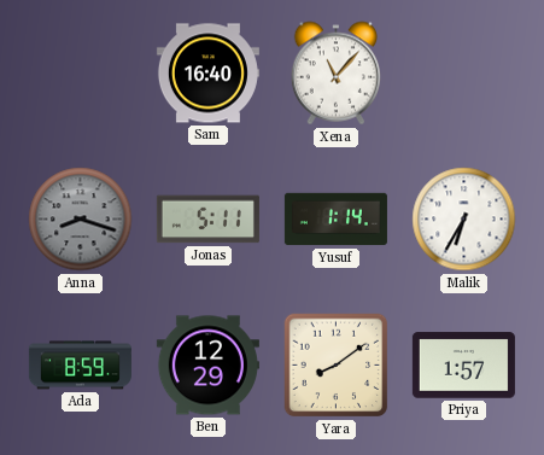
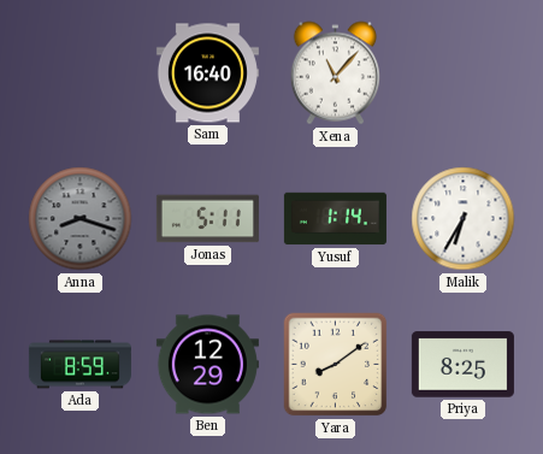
Priya: 1:57 -> 8:25
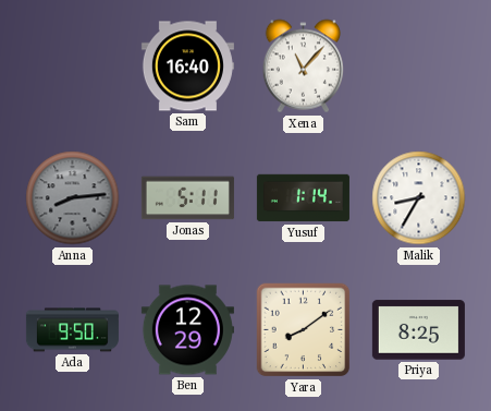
Anna: 8:18 -> 8:14
Malik: 6:35 -> 8:35
Ada: 8:59 -> 9:50
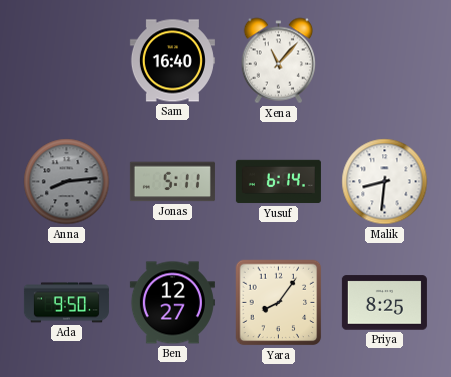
Yusuf: 1:14 -> 6:14
Malik: 8:35 -> 8:31
Ben: 12:29 -> 12:27
Yara: 8:09 -> 8:06
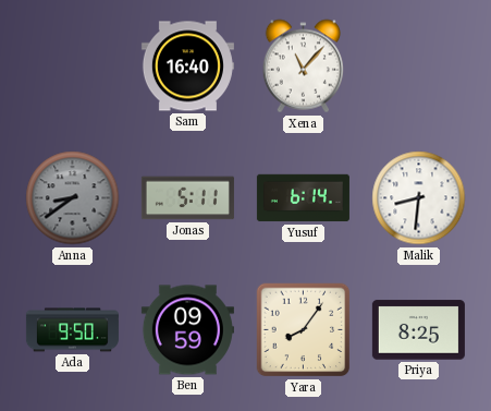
Anna: 8:14 -> 8:39
Ben: 12:27 -> 09:59
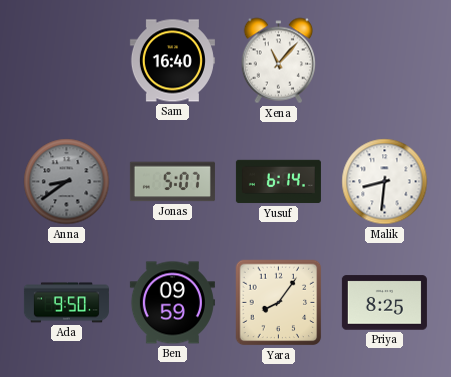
Jonas: 5:11 -> 5:07
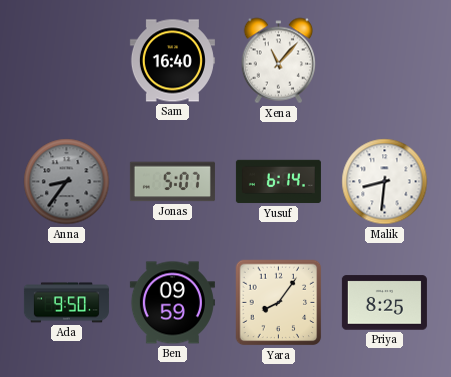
Anna: 8:39 -> 8:36
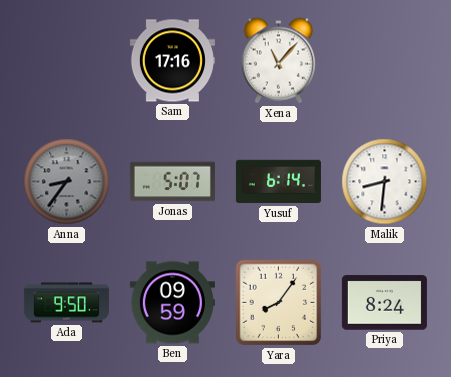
Sam: 16:40 -> 17:16
Priya: 8:25 -> 8:24
